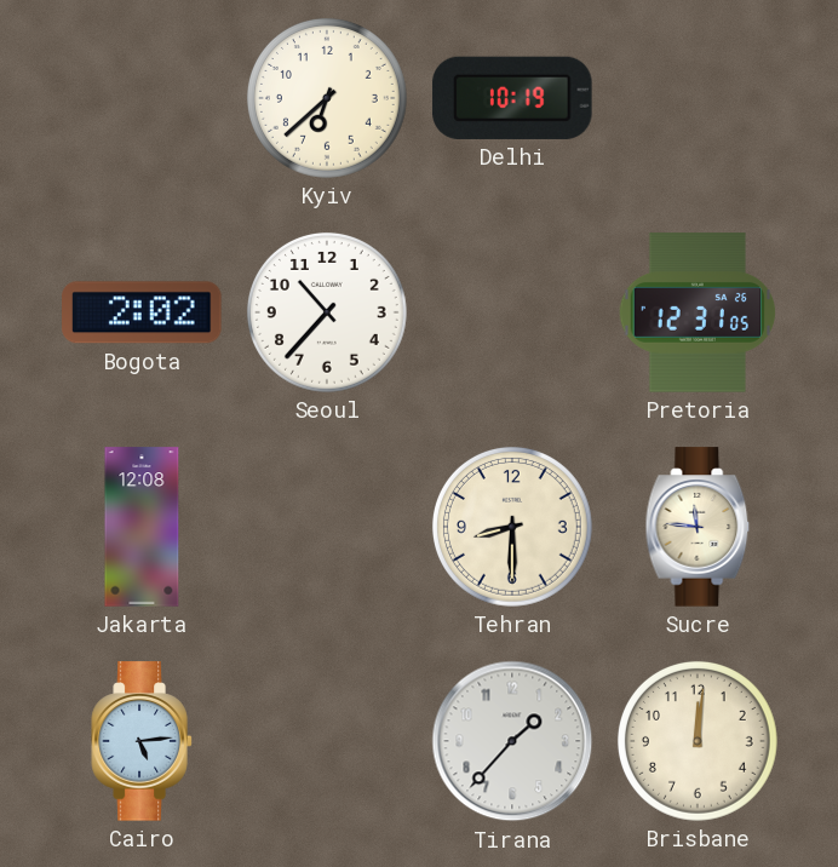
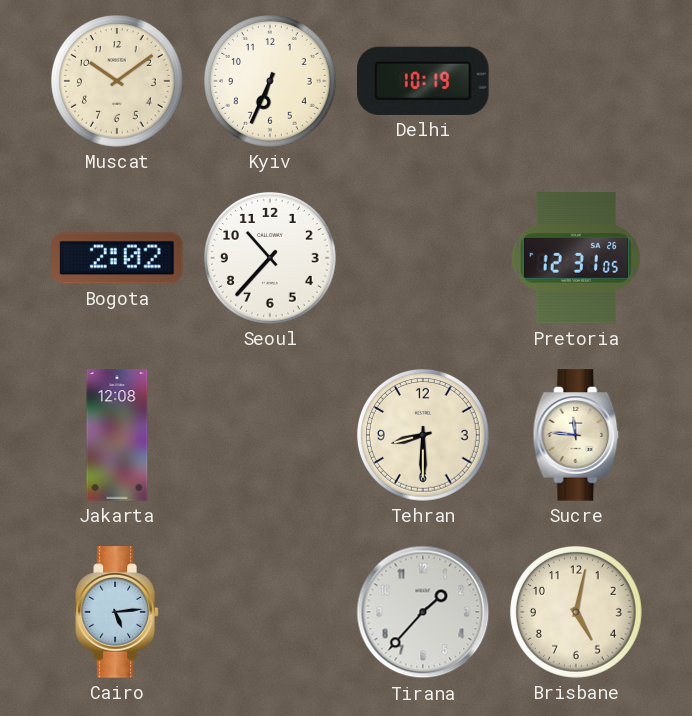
Muscat: none -> 10:09
Kyiv: 6:38 -> 6:34
Brisbane: 12:01 -> 5:02
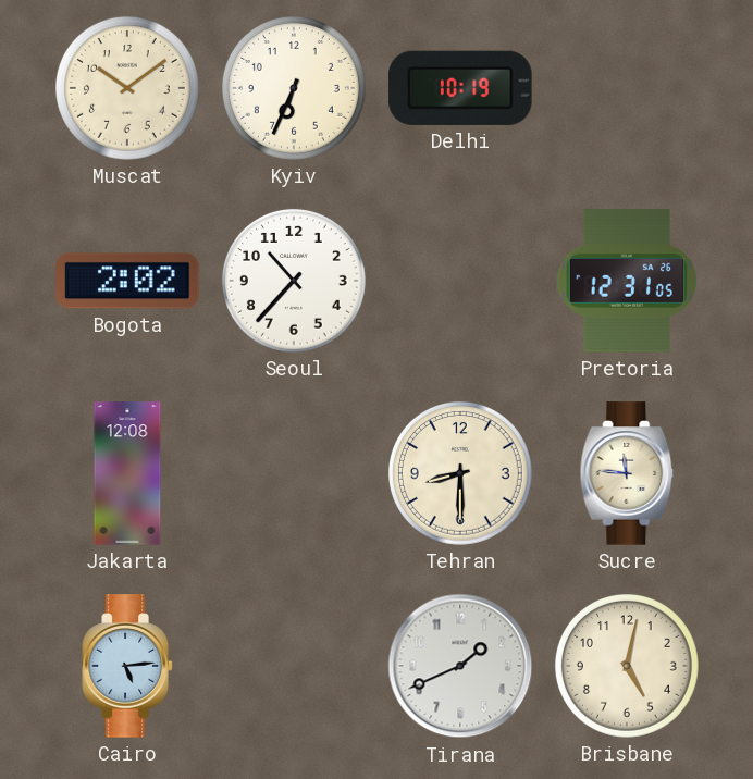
Tirana: 1:37 -> 1:41
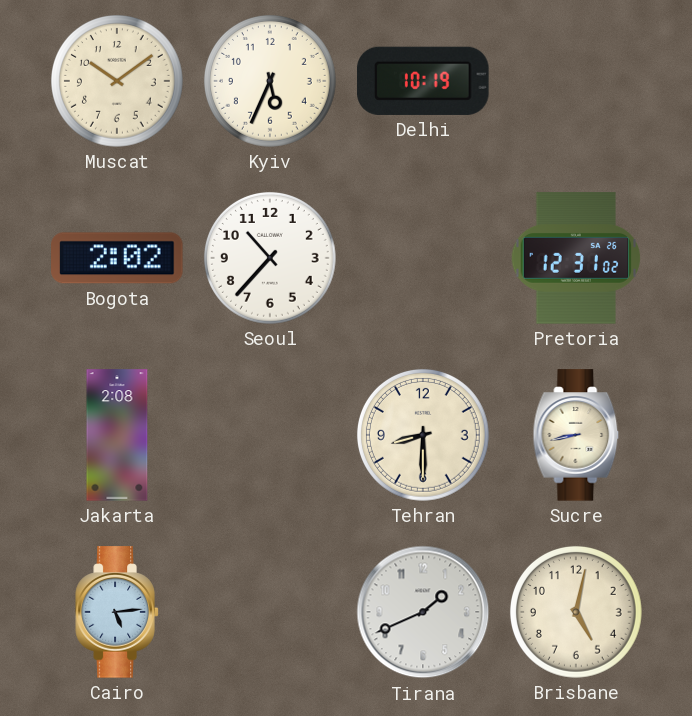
Kyiv: 6:34 -> 5:34
Pretoria: 12:31:05 -> 12:31:02
Jakarta: 12:08 -> 2:08
Sucre: 11:46 -> 8:43
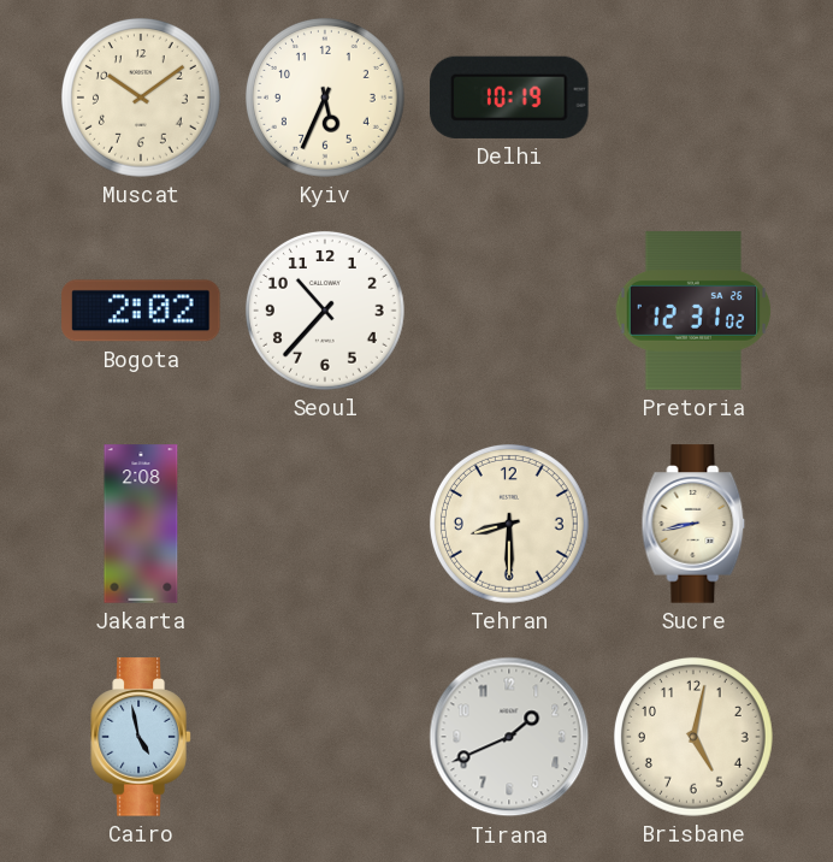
Cairo: 5:14 -> 4:58
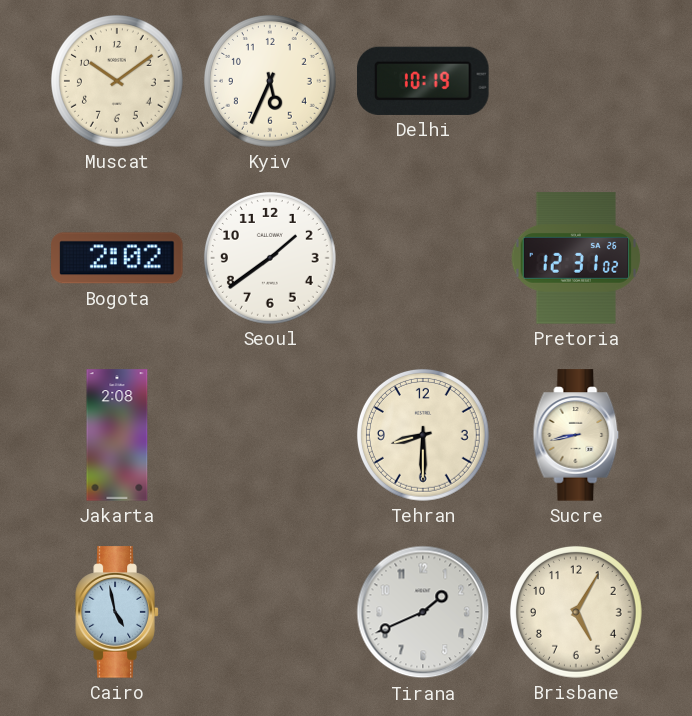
Seoul: 10:37 -> 1:39
Brisbane: 5:02 -> 5:05
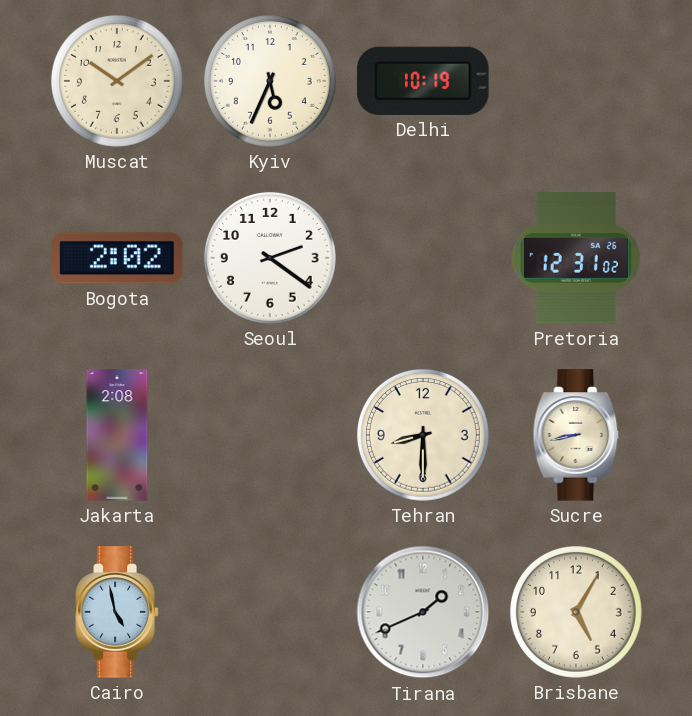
Seoul: 1:39 -> 2:21
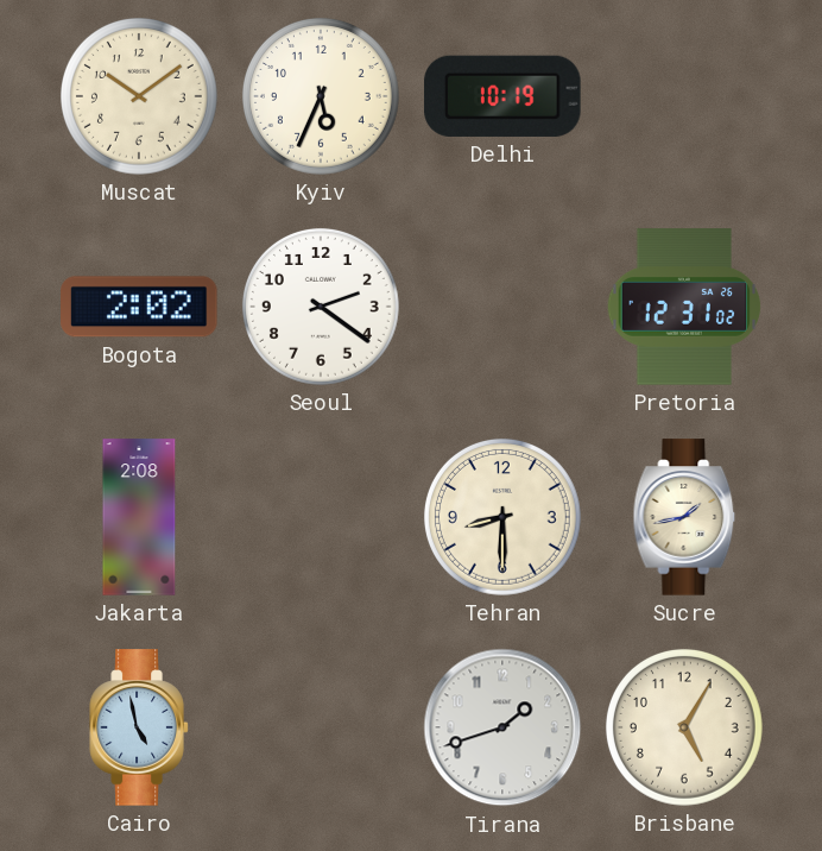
Sucre: 8:43 -> 1:43
Tirana: 1:41 -> 1:42
